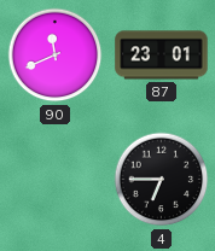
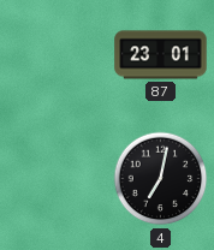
90: 11:41 -> none
4: 6:45 -> 7:02
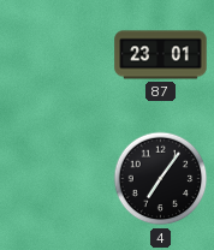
4: 7:02 -> 7:06
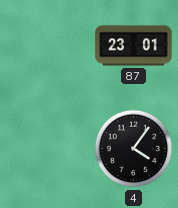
4: 7:06 -> 4:06
